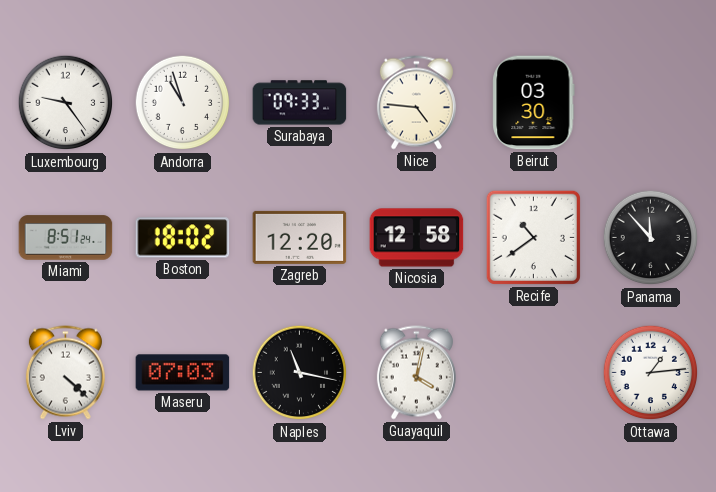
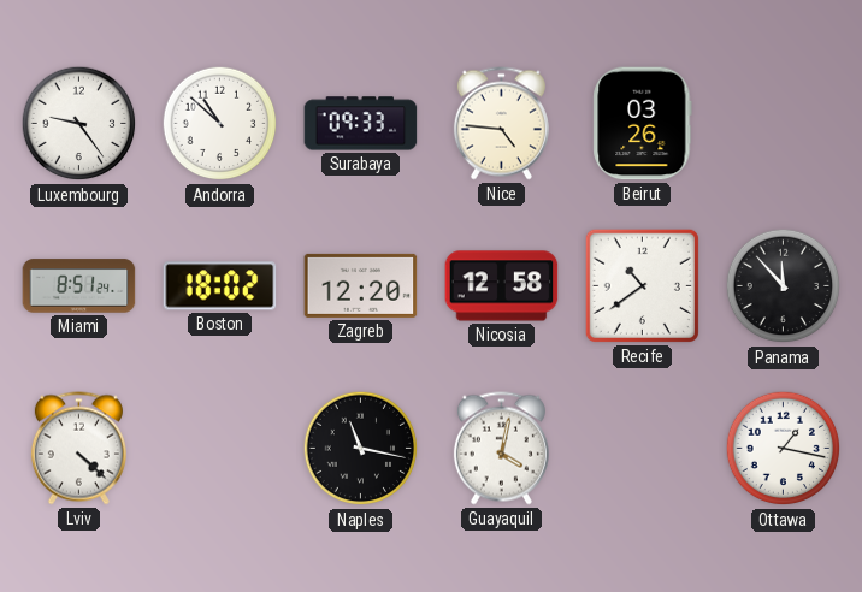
Andorra: 10:57 -> 10:52
Beirut: 03:30 -> 03:26
Maseru: 07:03 -> none
Ottawa: 1:14 -> 1:17
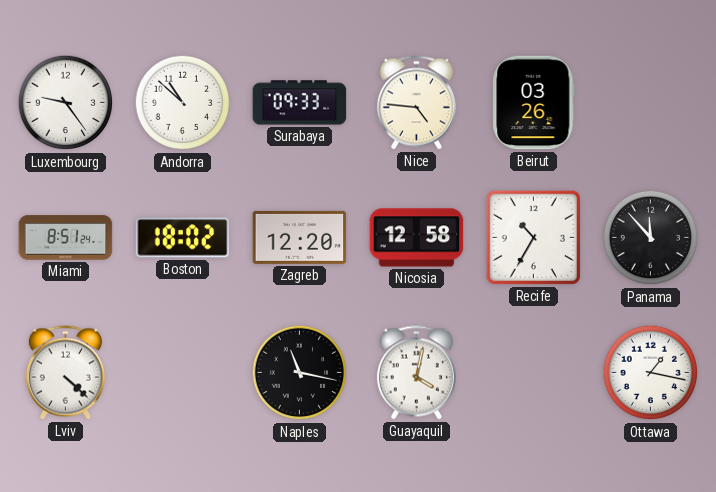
Recife: 10:39 -> 10:35
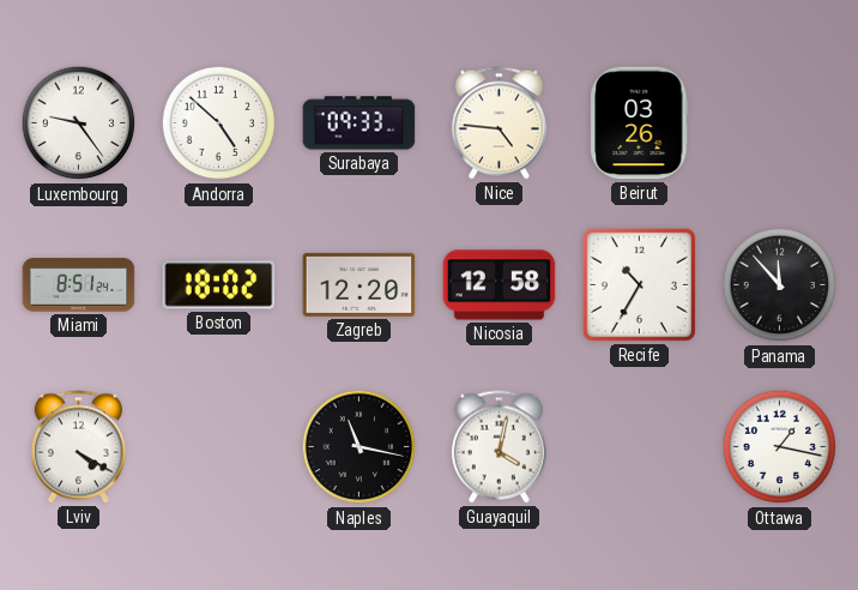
Andorra: 10:52 -> 4:52
Lviv: 4:22 -> 4:20
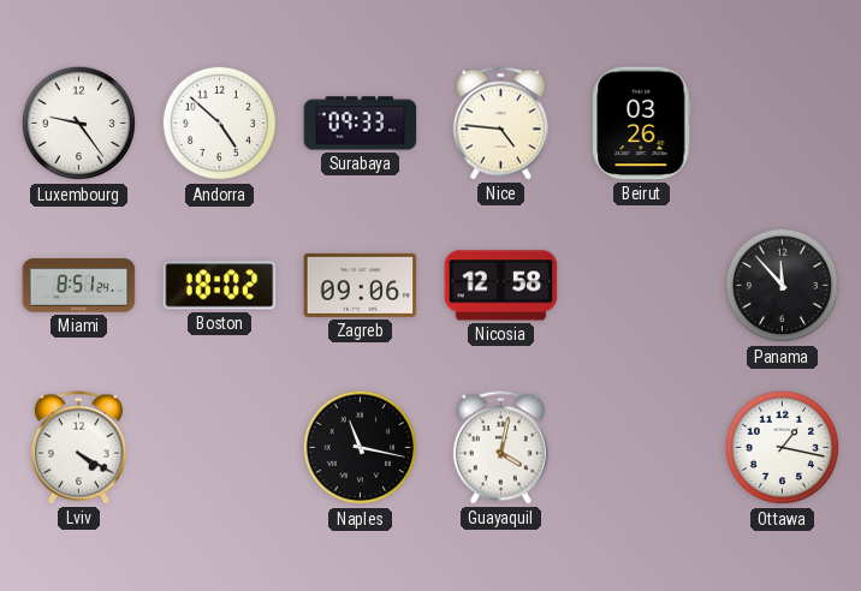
Zagreb: 12:20 -> 09:06
Recife: 10:35 -> none
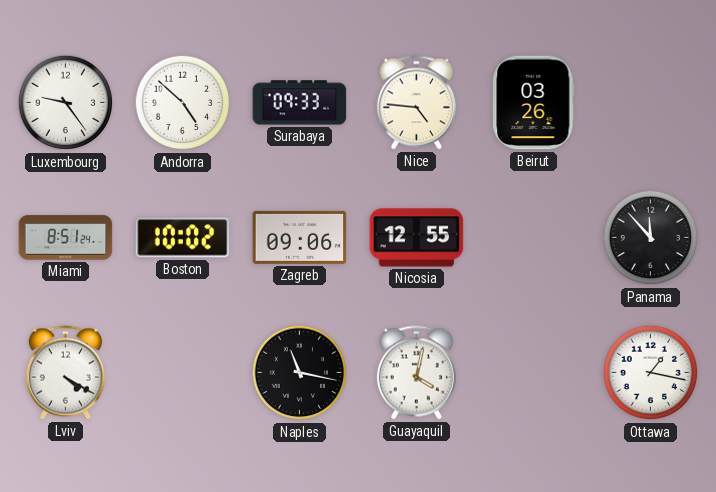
Boston: 18:02 -> 10:02
Nicosia: 12:58 -> 12:55
